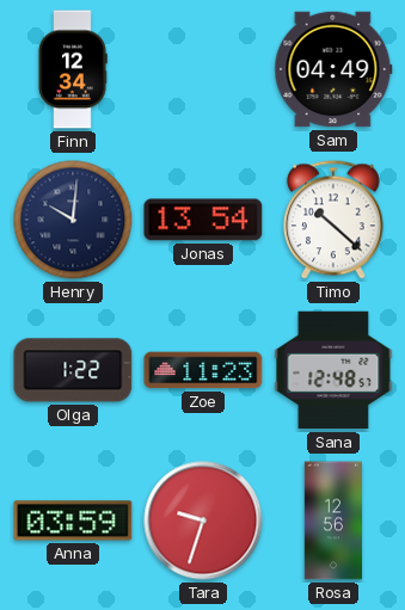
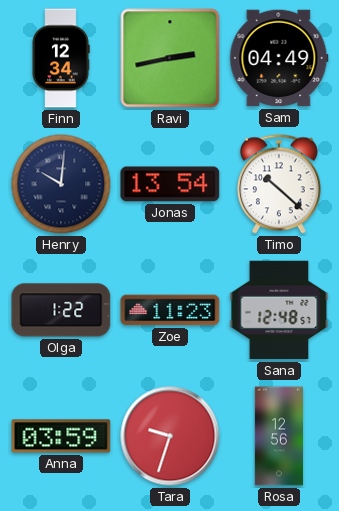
Ravi: none -> 2:43
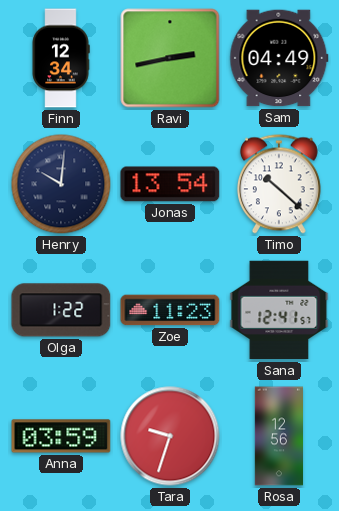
Sana: 12:48 -> 12:41
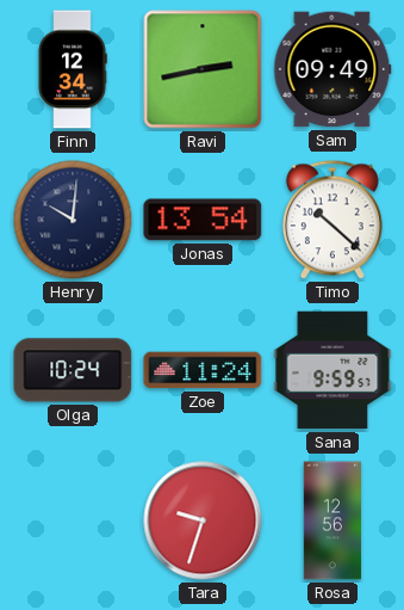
Sam: 04:49 -> 09:49
Olga: 1:22 -> 10:24
Zoe: 11:23 -> 11:24
Sana: 12:41 -> 9:59
Anna: 03:59 -> none
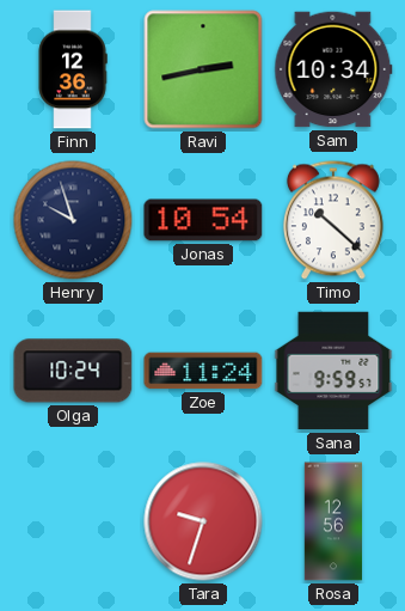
Finn: 12:34 -> 12:36
Sam: 09:49 -> 10:34
Henry: 10:01 -> 9:57
Jonas: 13:54 -> 10:54
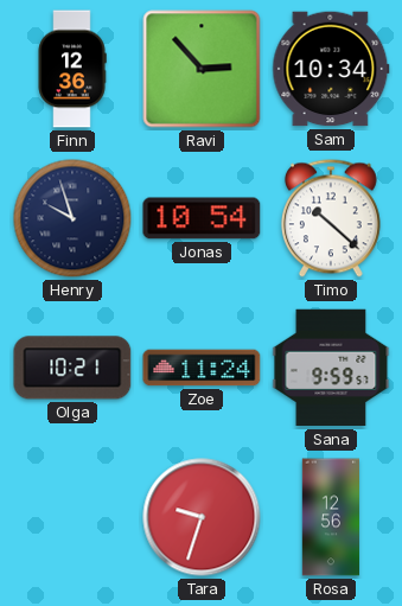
Ravi: 2:43 -> 2:53
Olga: 10:24 -> 10:21
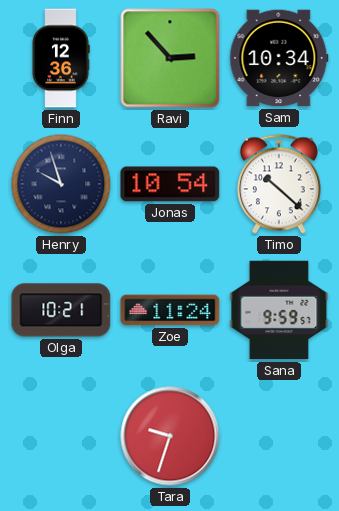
Rosa: 12:56 -> none
